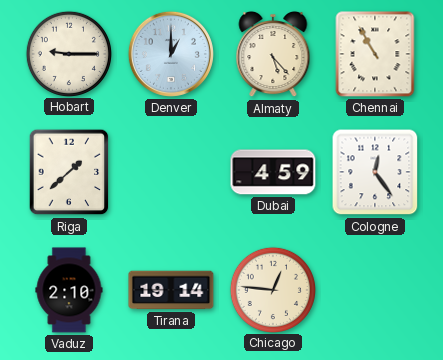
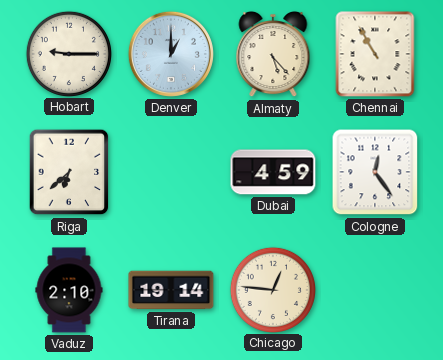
Riga: 1:38 -> 6:38
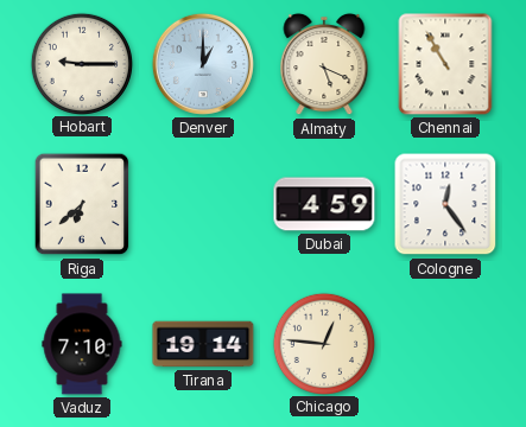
Almaty: 5:23 -> 5:19
Vaduz: 2:10 -> 7:10
